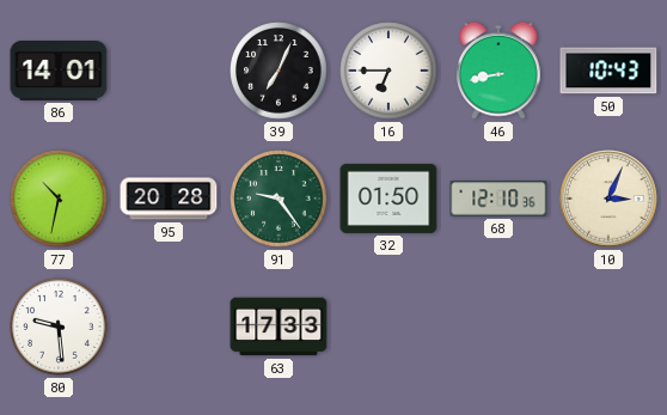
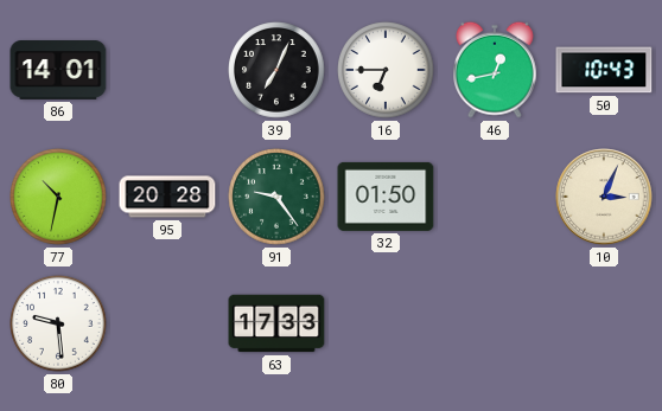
46: 8:43 -> 12:43
68: 12:10 -> none
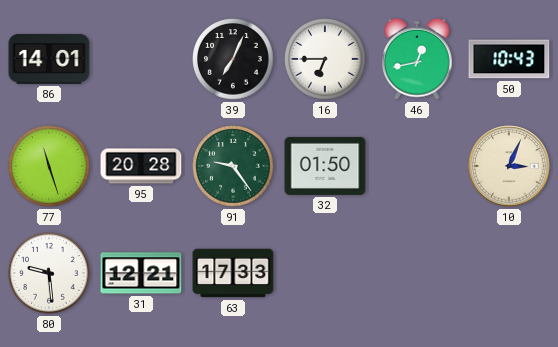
77: 10:32 -> 11:27
31: none -> 12:21
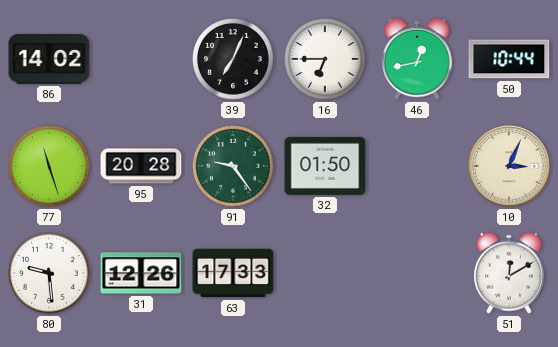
86: 14:01 -> 14:02
50: 10:43 -> 10:44
31: 12:21 -> 12:26
51: none -> 12:10
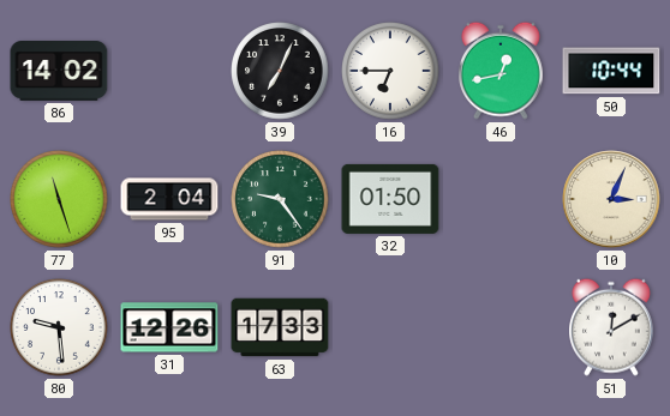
95: 20:28 -> 2:04
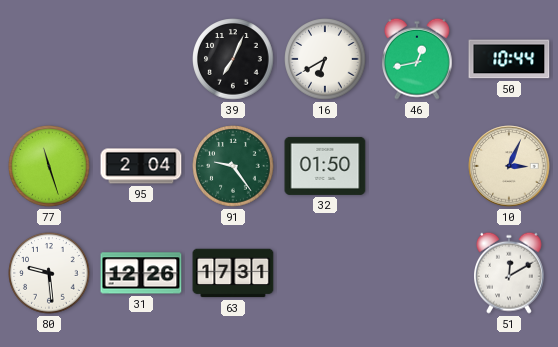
86: 14:02 -> none
16: 6:45 -> 6:40
63: 17:33 -> 17:31
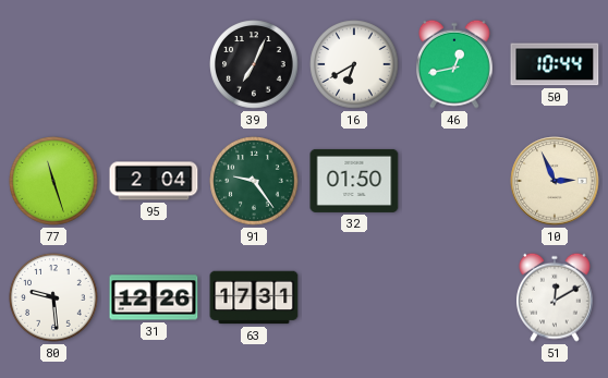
10: 3:04 -> 2:56
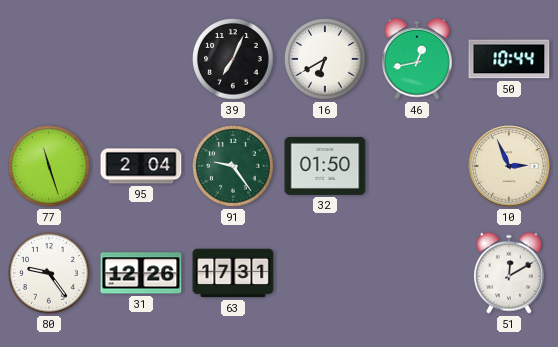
80: 9:29 -> 9:24
